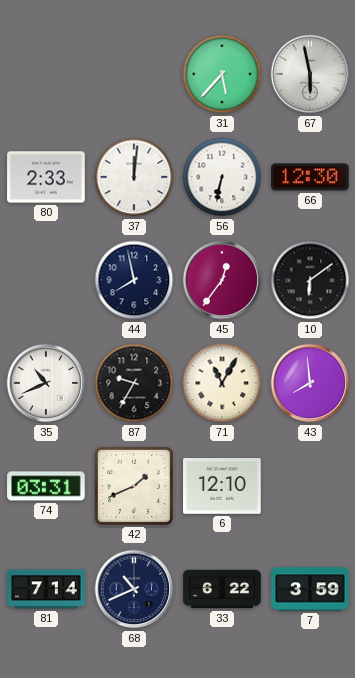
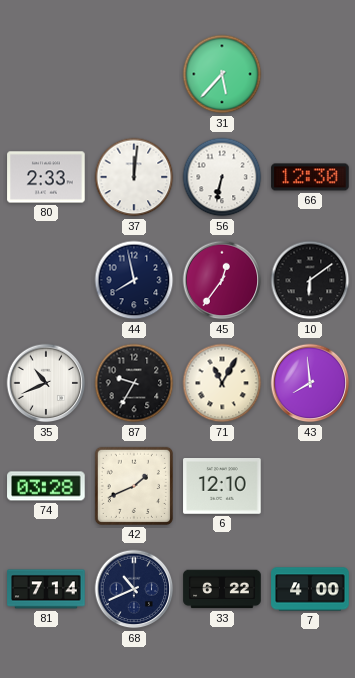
67: 5:58 -> none
74: 03:31 -> 03:28
7: 3:59 -> 4:00
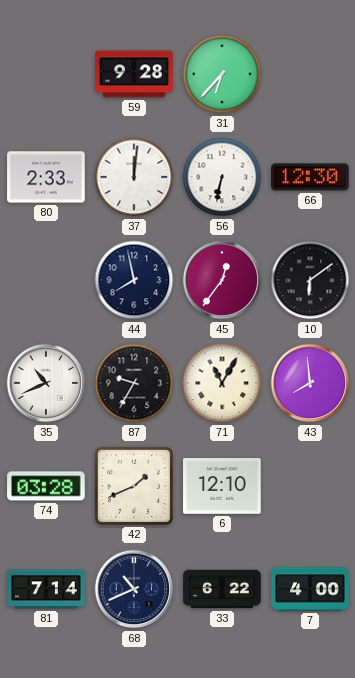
59: none -> 9:28
31: 5:37 -> 6:37
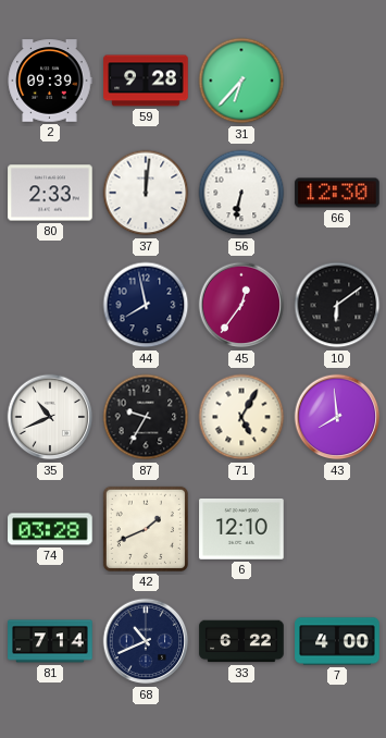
2: none -> 09:39
71: 11:05 -> 5:05
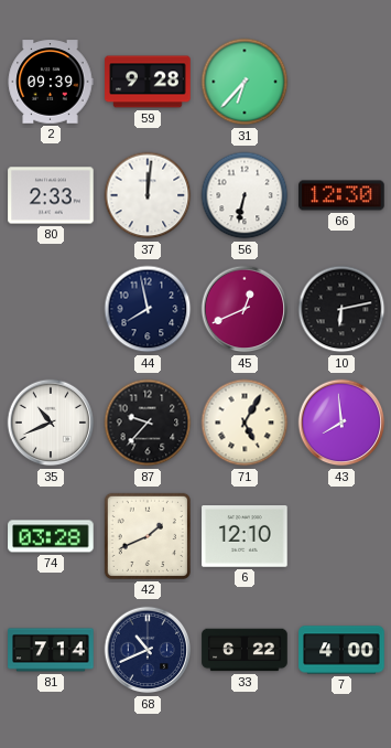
45: 12:36 -> 12:41
10: 6:09 -> 6:13
87: 9:35 -> 9:37
